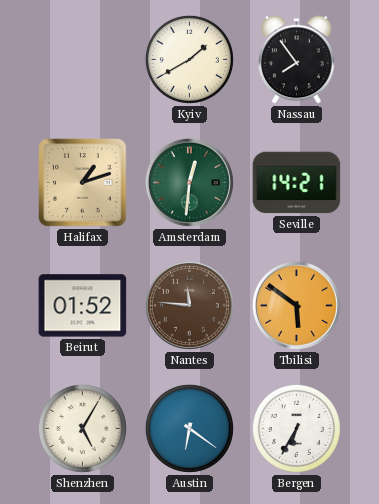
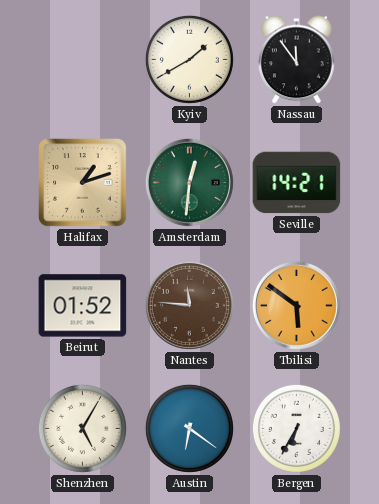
Nassau: 7:54 -> 11:54
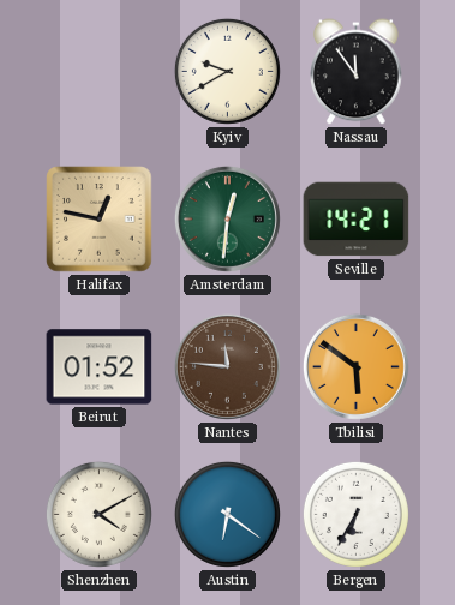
Kyiv: 1:40 -> 9:40
Halifax: 1:12 -> 12:47
Shenzhen: 5:05 -> 4:10
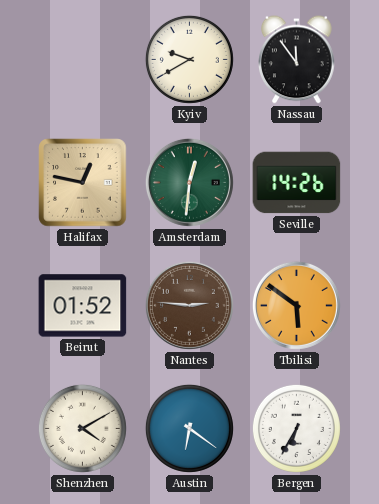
Seville: 14:21 -> 14:26
Nantes: 11:46 -> 2:46
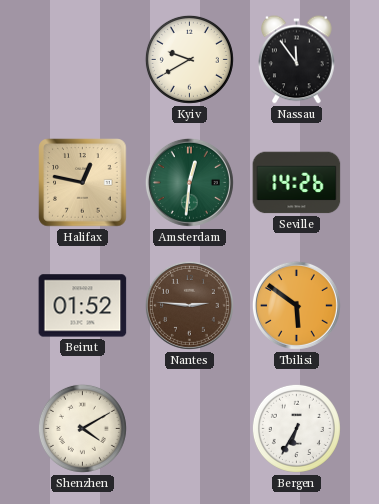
Austin: 6:21 -> none
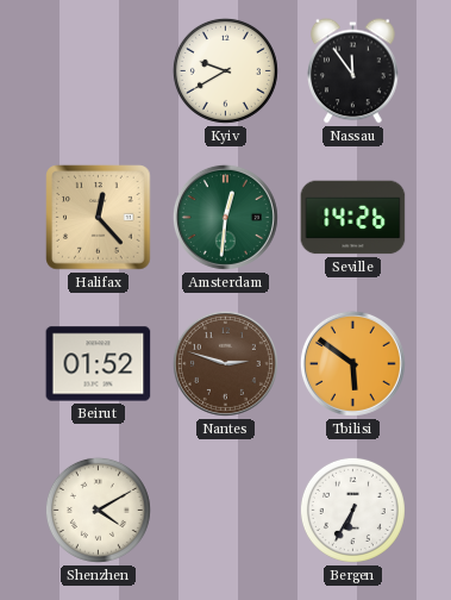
Halifax: 12:47 -> 12:23
Nantes: 2:46 -> 2:48
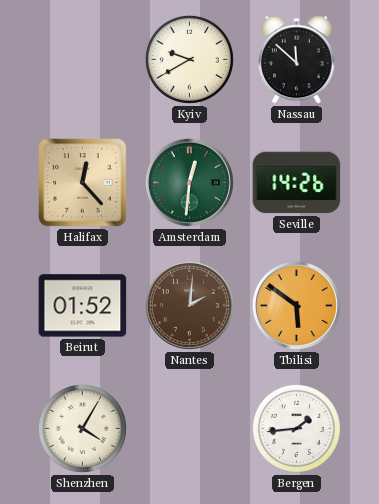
Nassau: 11:54 -> 11:52
Nantes: 2:48 -> 2:01
Shenzhen: 4:10 -> 4:05
Bergen: 6:35 -> 1:44
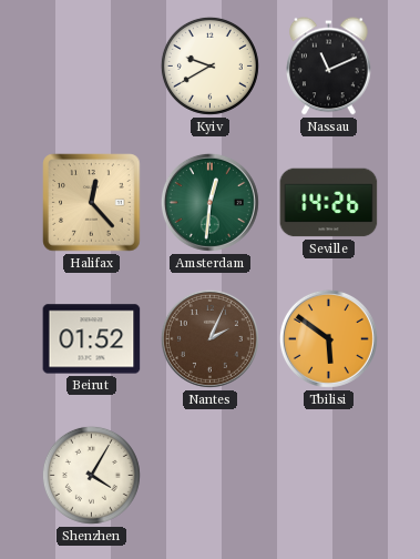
Nassau: 11:52 -> 11:11
Nantes: 2:01 -> 2:04
Bergen: 1:44 -> none
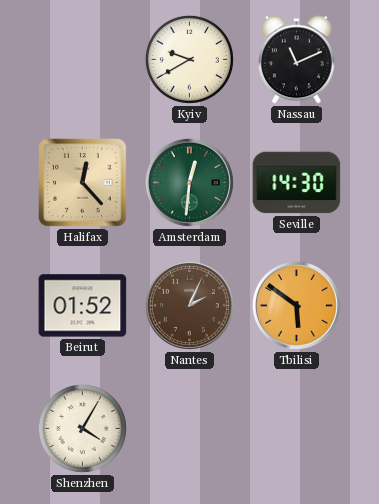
Seville: 14:26 -> 14:30
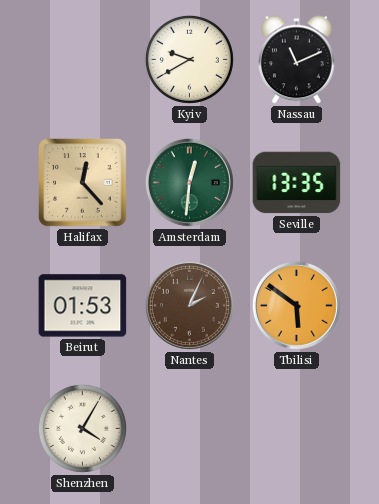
Seville: 14:30 -> 13:35
Beirut: 01:52 -> 01:53
